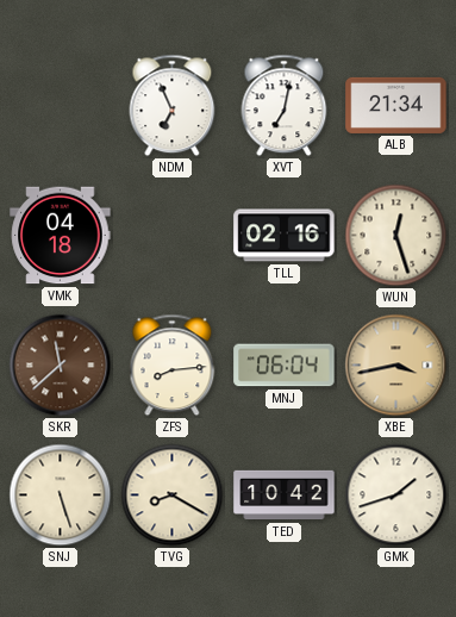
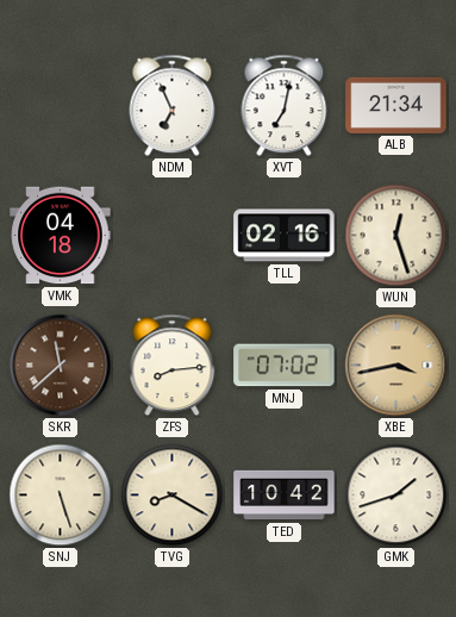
MNJ: 06:04 -> 07:02
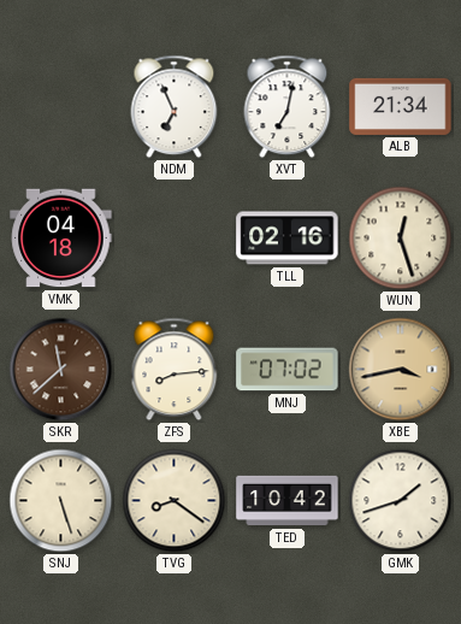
TVG: 8:20 -> 8:21
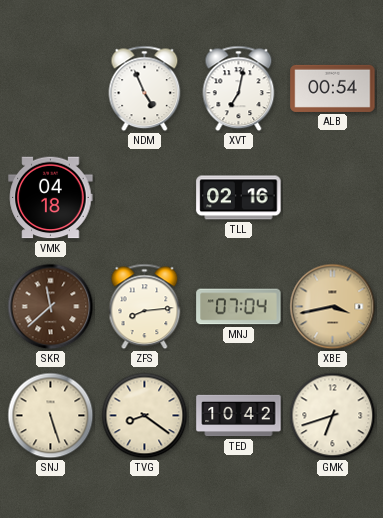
NDM: 6:56 -> 4:56
ALB: 21:34 -> 00:54
WUN: 12:27 -> none
MNJ: 07:02 -> 07:04
GMK: 1:42 -> 6:42
